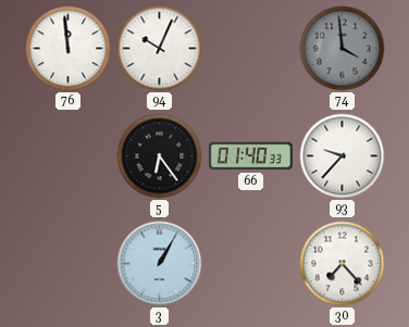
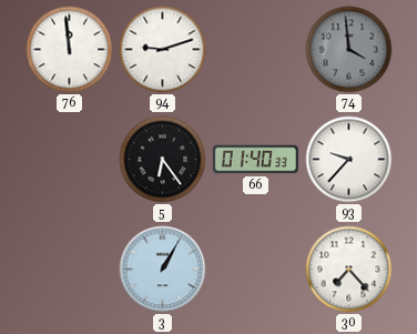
94: 10:04 -> 9:12
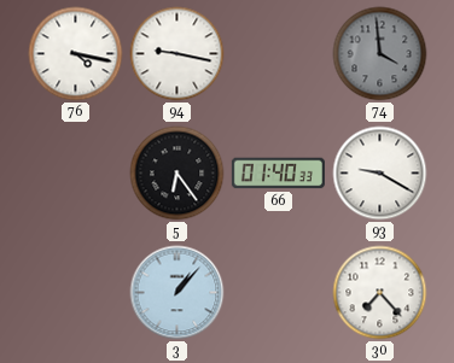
76: 11:59 -> 4:17
94: 9:12 -> 9:17
93: 9:37 -> 9:20
3: 1:05 -> 1:07
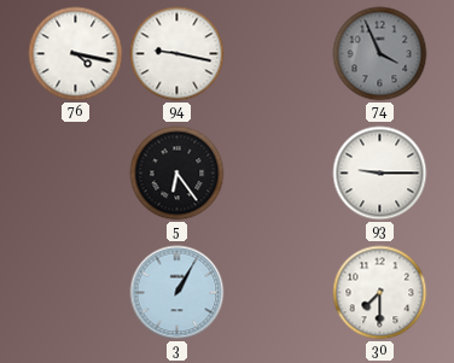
74: 3:59 -> 3:56
66: 01:40 -> none
93: 9:20 -> 9:15
3: 1:07 -> 1:05
30: 7:23 -> 7:30
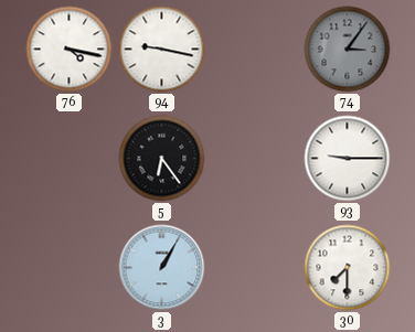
74: 3:56 -> 3:06
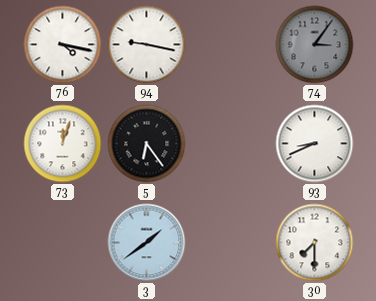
73: none -> 12:03
93: 9:15 -> 8:41
3: 1:05 -> 1:39
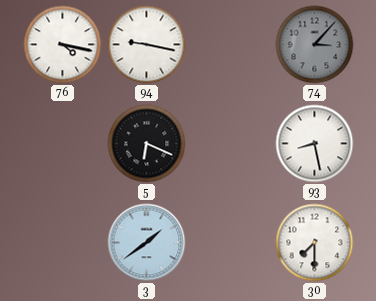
74: 3:06 -> 3:07
73: 12:03 -> none
5: 6:24 -> 6:19
93: 8:41 -> 8:28
